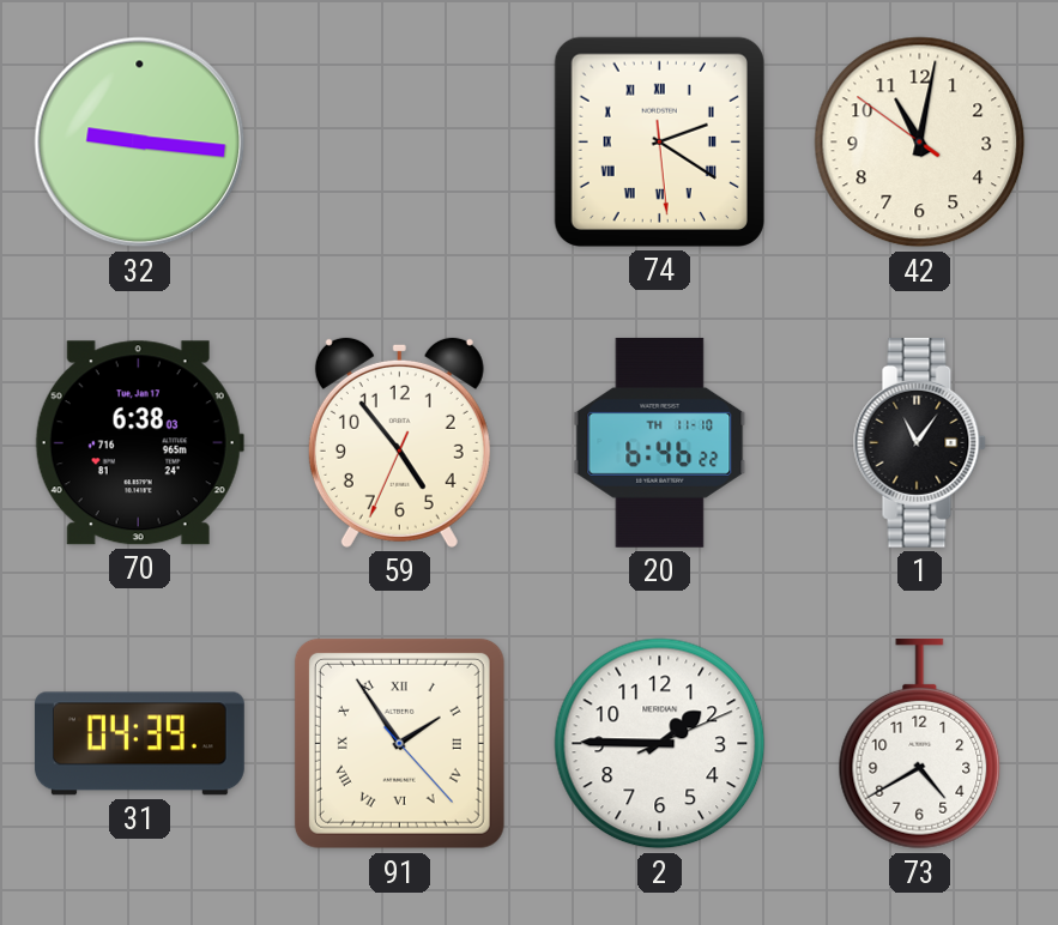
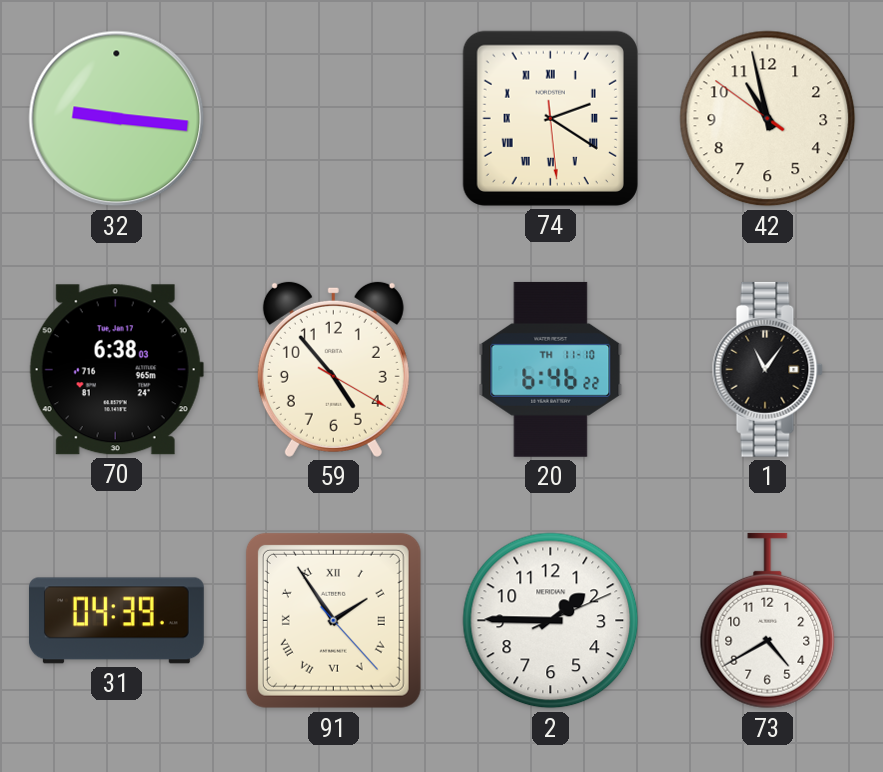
42: 11:01 -> 10:57
59: 4:53:34 -> 4:53:20
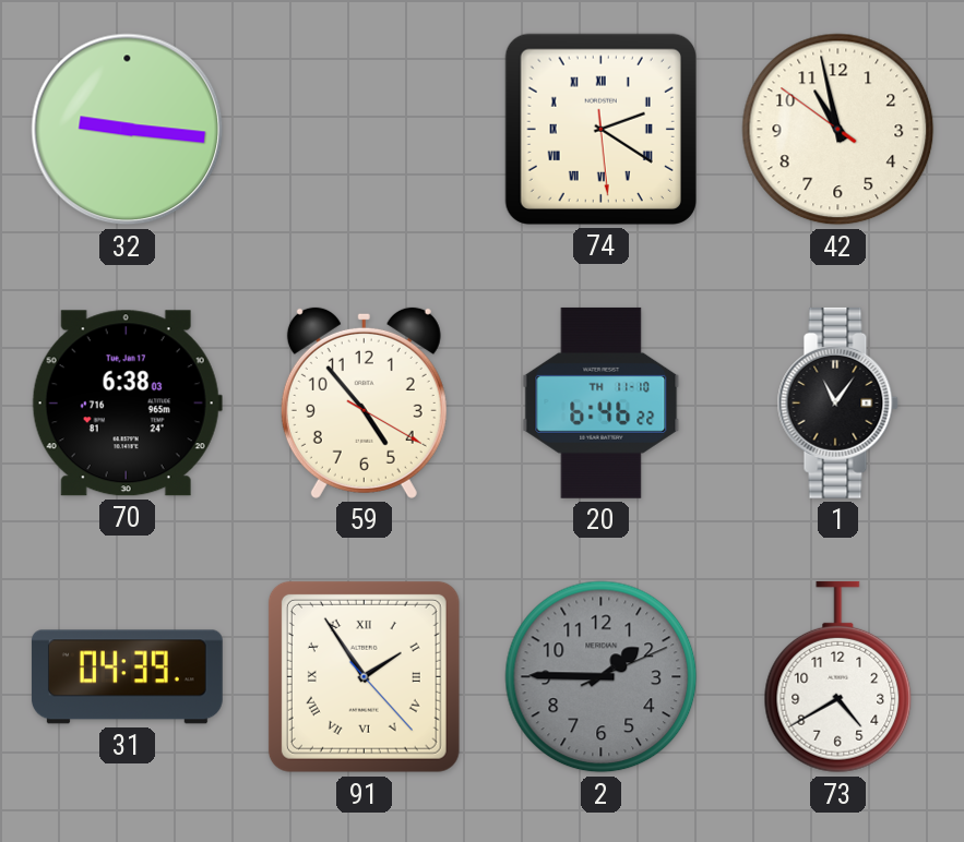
2 dial: white -> grey
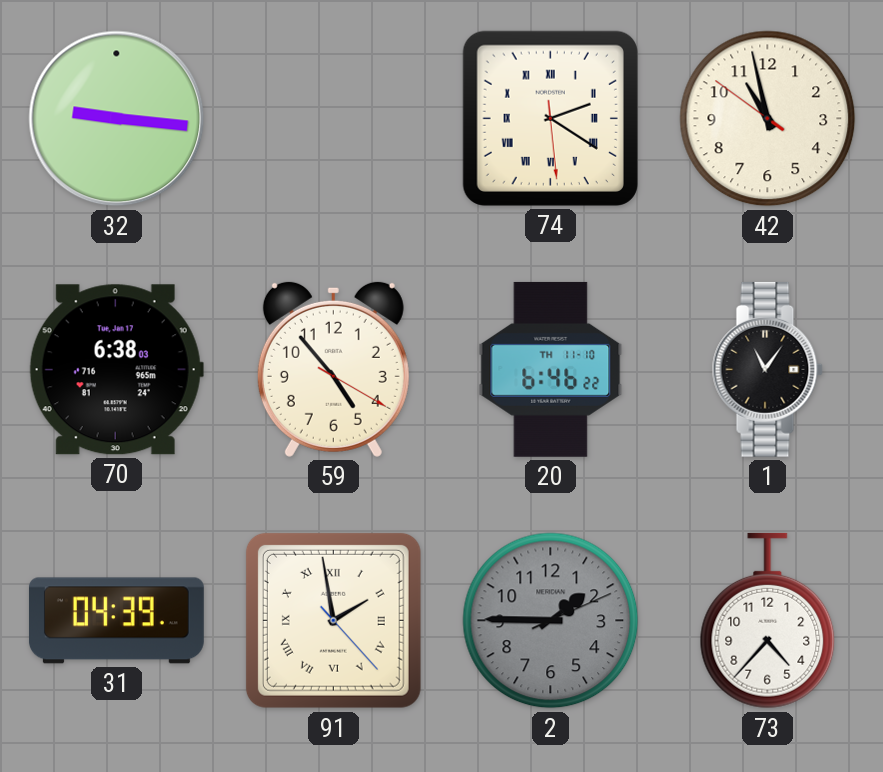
91: 1:54 -> 1:58
73: 4:40 -> 4:37
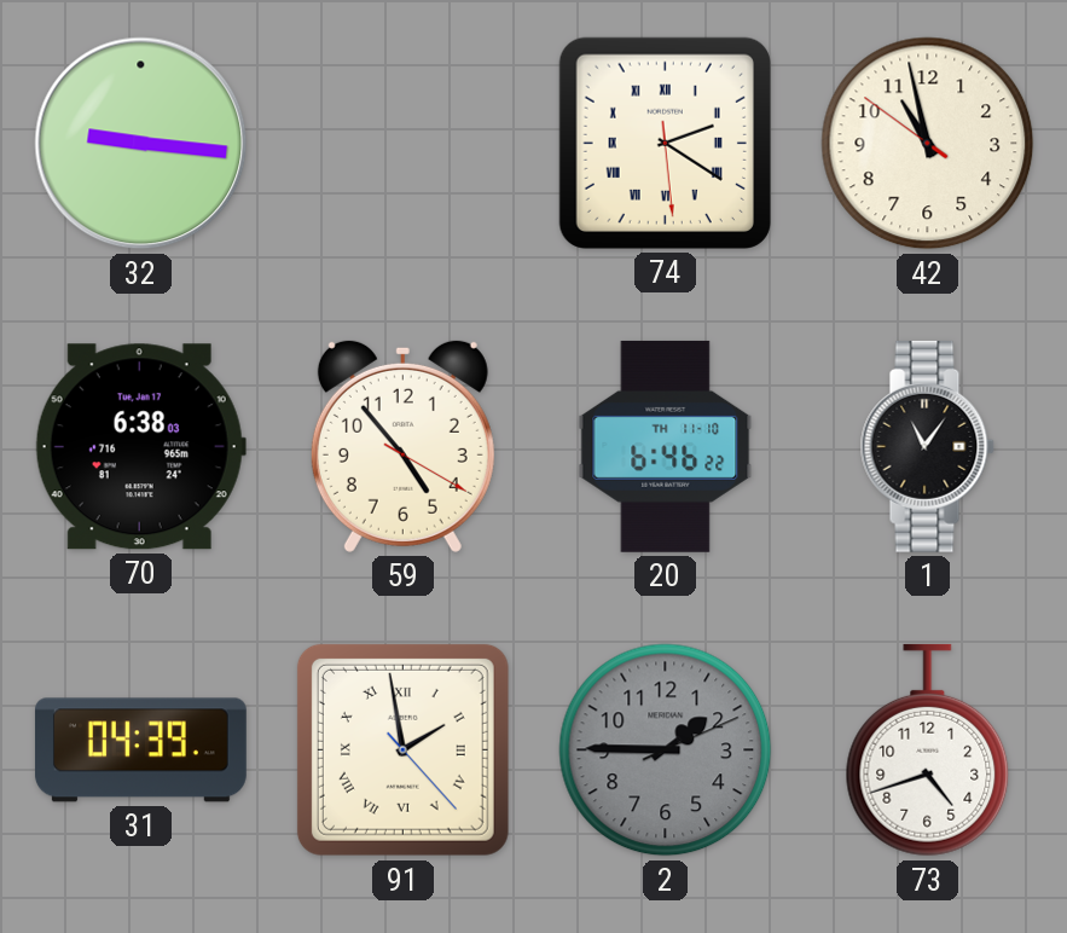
73: 4:37 -> 4:42
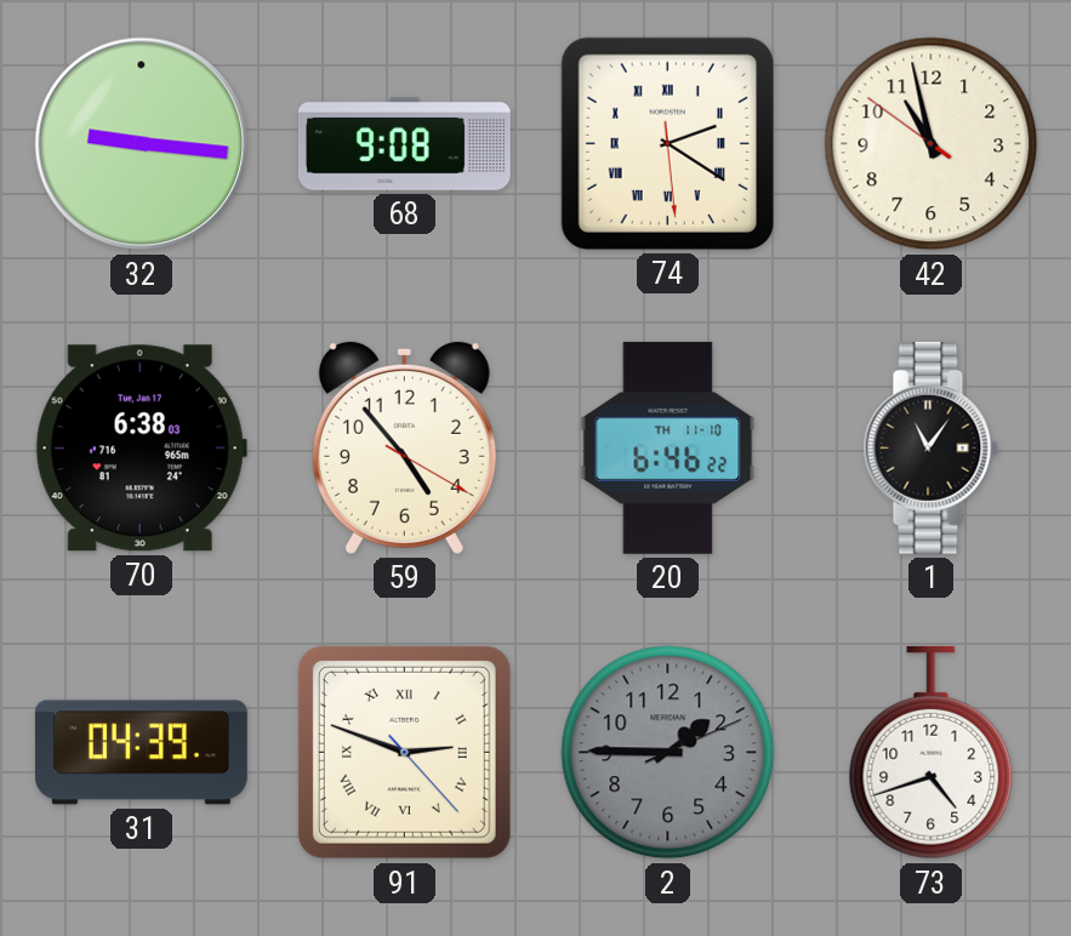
68: none -> 9:08
91: 1:58 -> 2:48
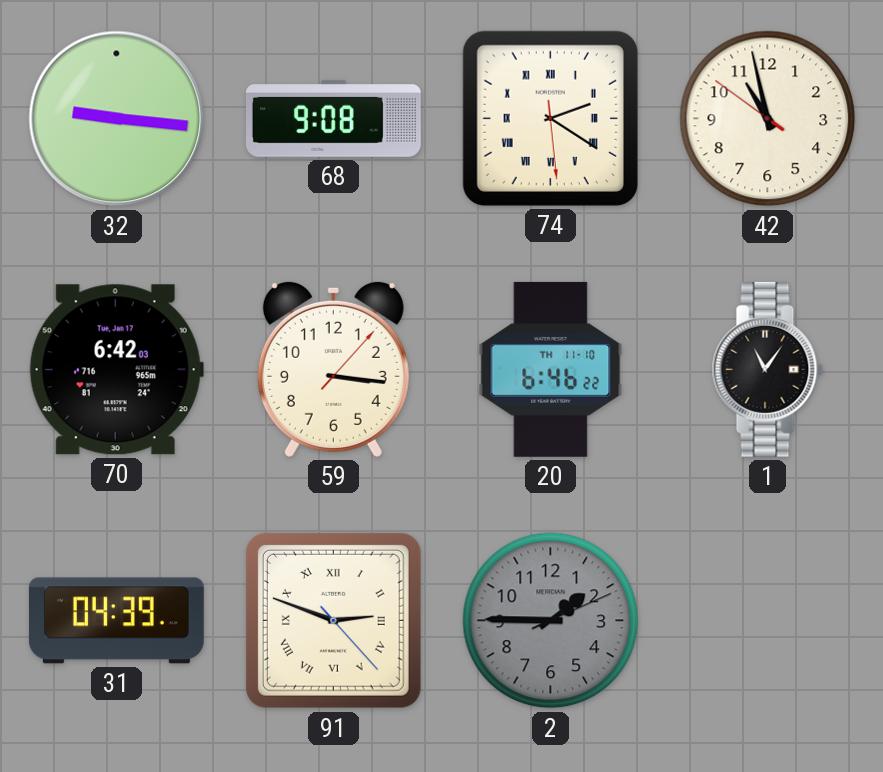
70: 6:38 -> 6:42
59: 4:53 -> 3:16
73: 4:42 -> none
